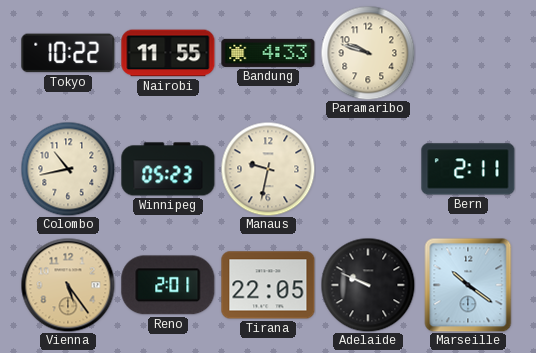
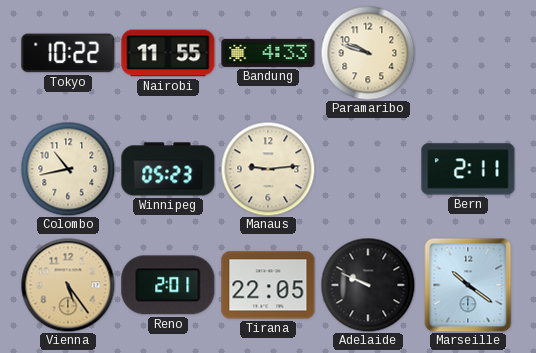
Manaus: 9:32 -> 9:14
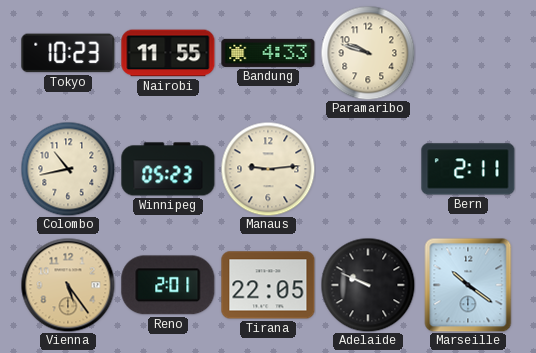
Tokyo: 10:22 -> 10:23
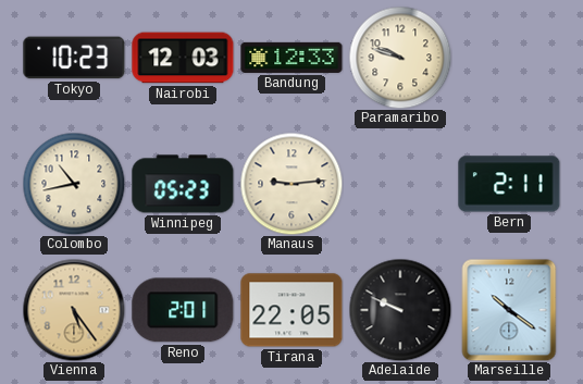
Nairobi: 11:55 -> 12:03
Bandung: 4:33 -> 12:33
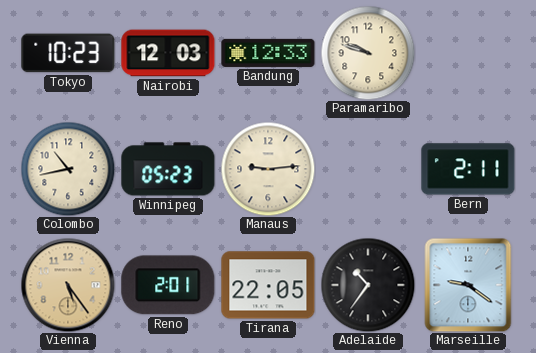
Adelaide: 9:49 -> 10:36
Marseille: 10:21 -> 9:21
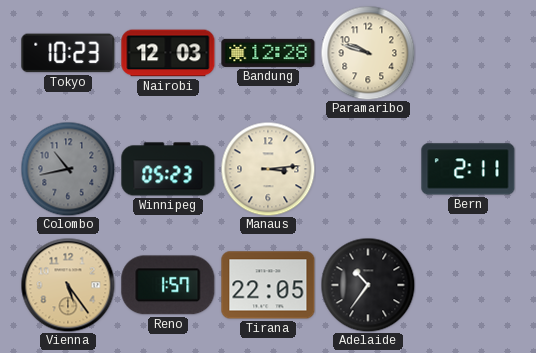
Bandung: 12:33 -> 12:28
Colombo dial: cream -> grey
Manaus: 9:14 -> 3:14
Reno: 2:01 -> 1:57
Marseille: 9:21 -> none
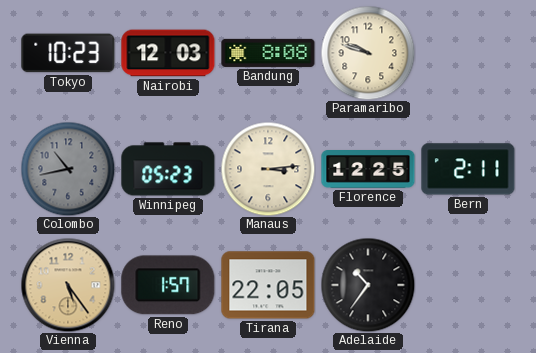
Bandung: 12:28 -> 8:08
Florence: none -> 12:25
